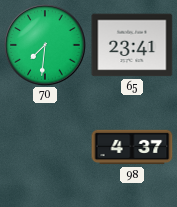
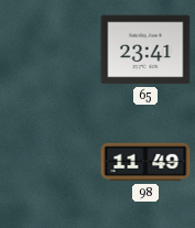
70: 7:31 -> none
98: 4:37 -> 11:49
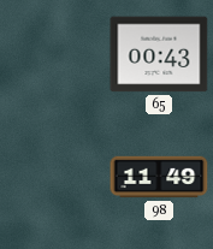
65: 23:41 -> 00:43
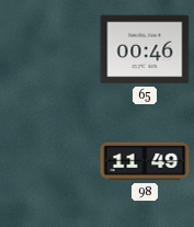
65: 00:43 -> 00:46
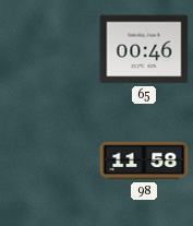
98: 11:49 -> 11:58
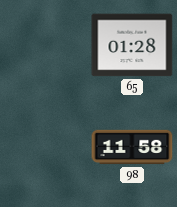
65: 00:46 -> 01:28
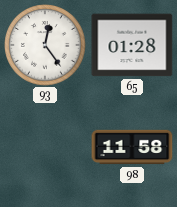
93: none -> 12:24
